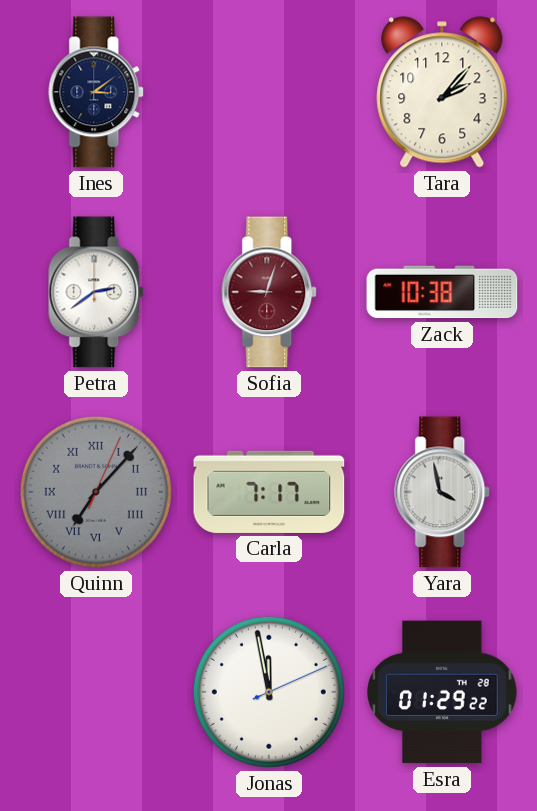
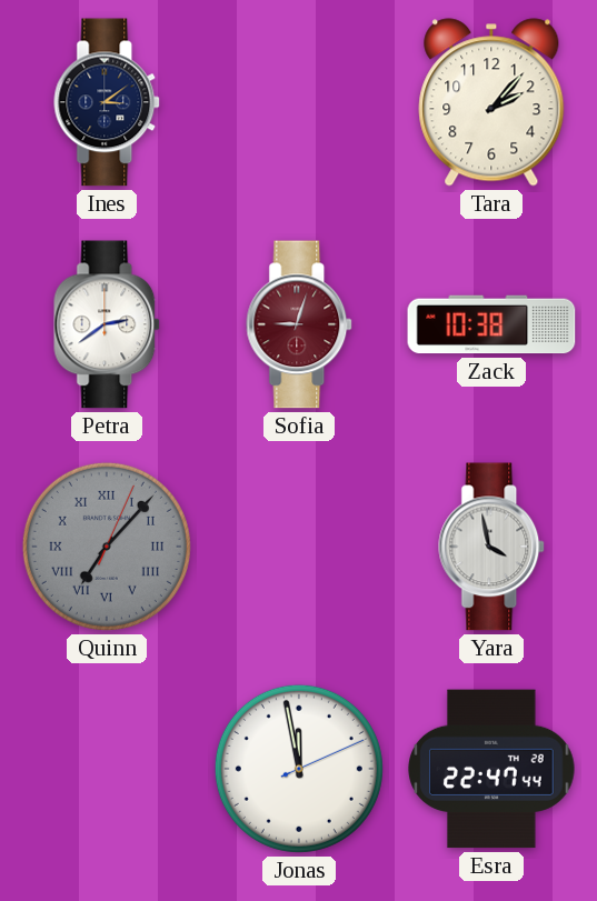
Carla: 7:17 -> none
Esra: 01:29 -> 22:47
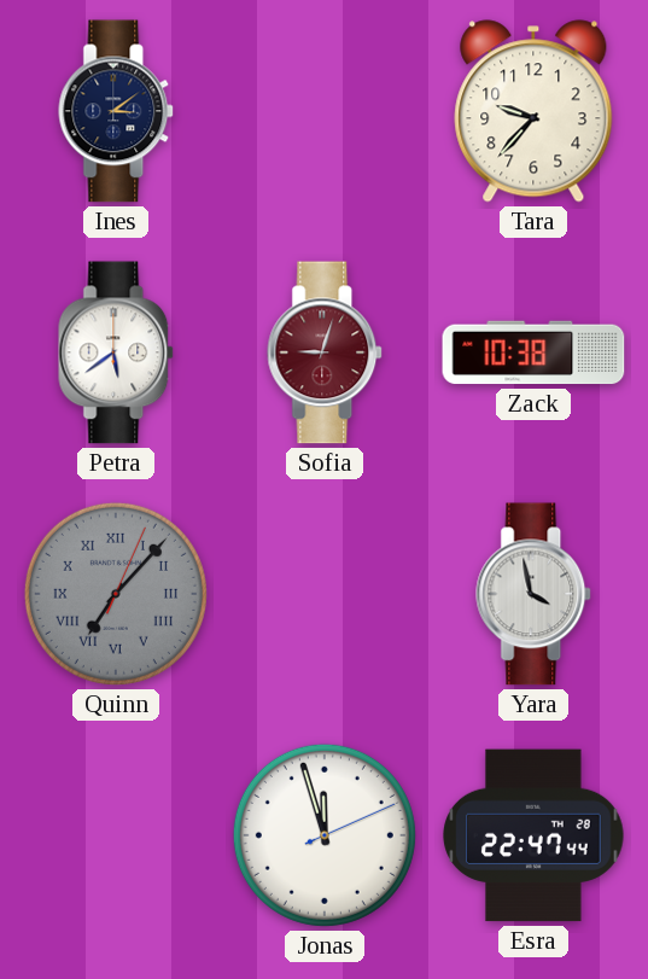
Tara: 2:07 -> 9:37
Petra: 2:39 -> 5:39
Jonas: 11:58 -> 11:57
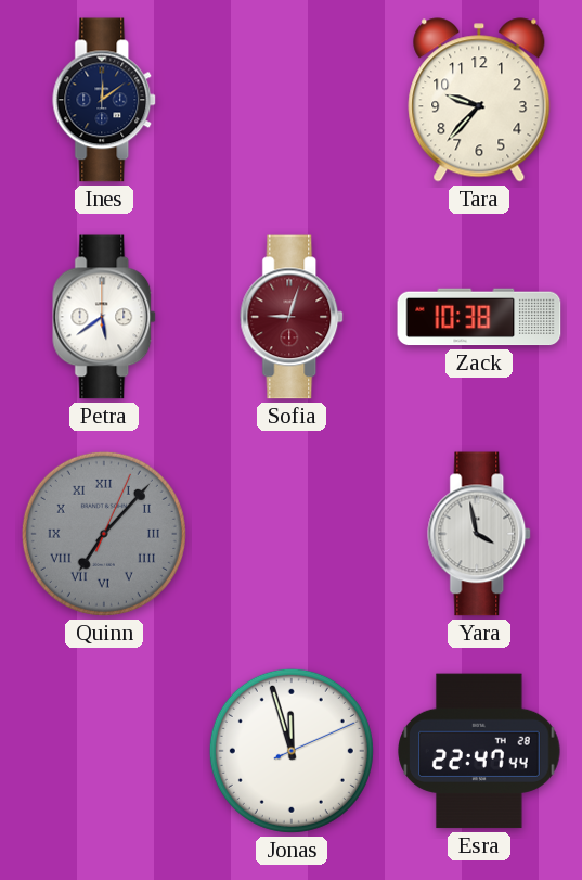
Ines: 3:09 -> 12:09
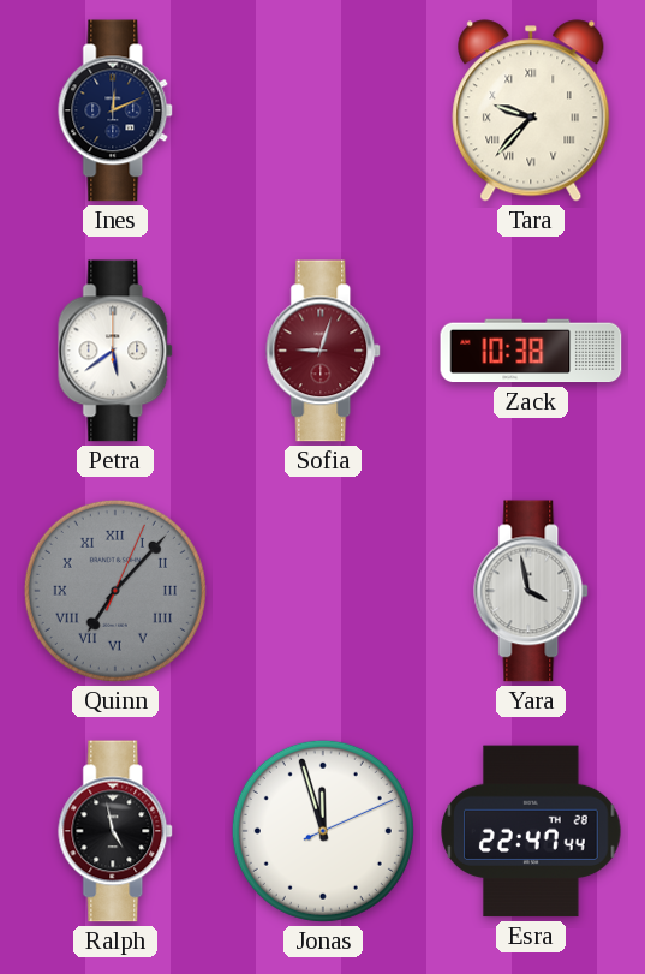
Ines: 12:09 -> 12:11
Tara numerals: Arabic -> Roman
Ralph: none -> 4:58
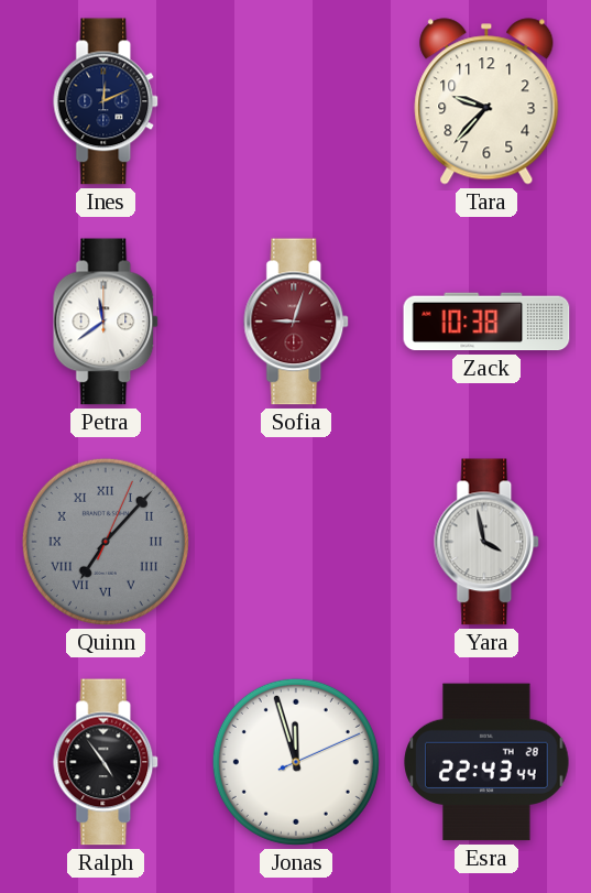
Tara numerals: Roman -> Arabic
Petra: 5:39 -> 11:39
Ralph: 4:58 -> 4:54
Esra: 22:47 -> 22:43
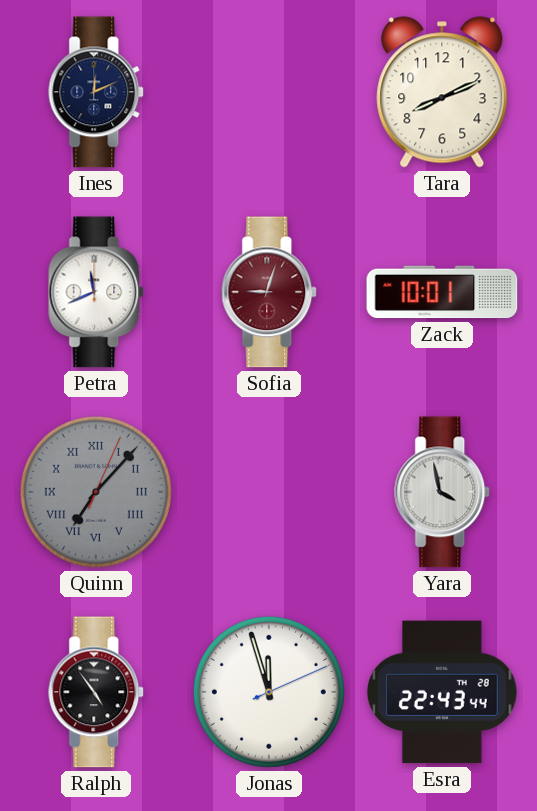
Tara: 9:37 -> 8:11
Petra: 11:39 -> 11:41
Zack: 10:38 -> 10:01
